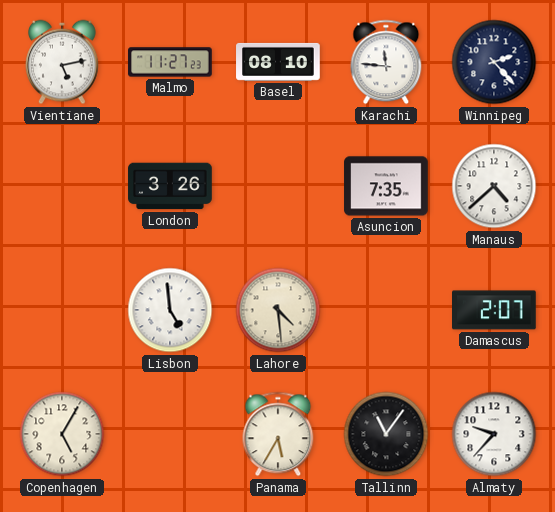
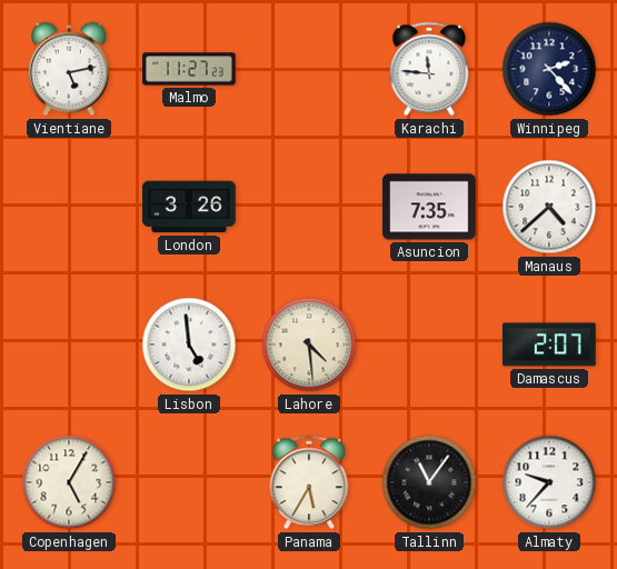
Basel: 08:10 -> none
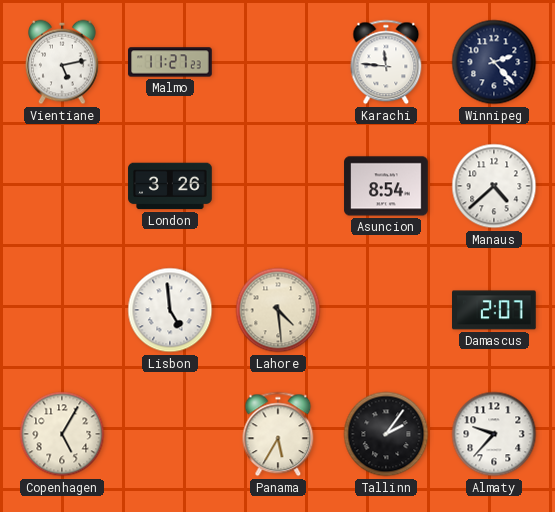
Asuncion: 7:35 -> 8:54
Tallinn: 11:06 -> 2:06
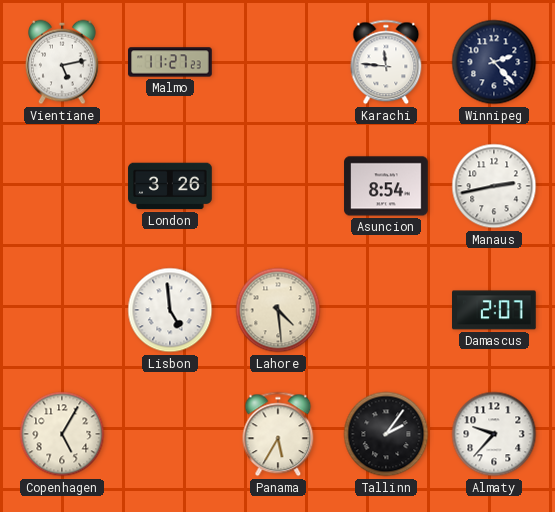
Manaus: 4:38 -> 2:43
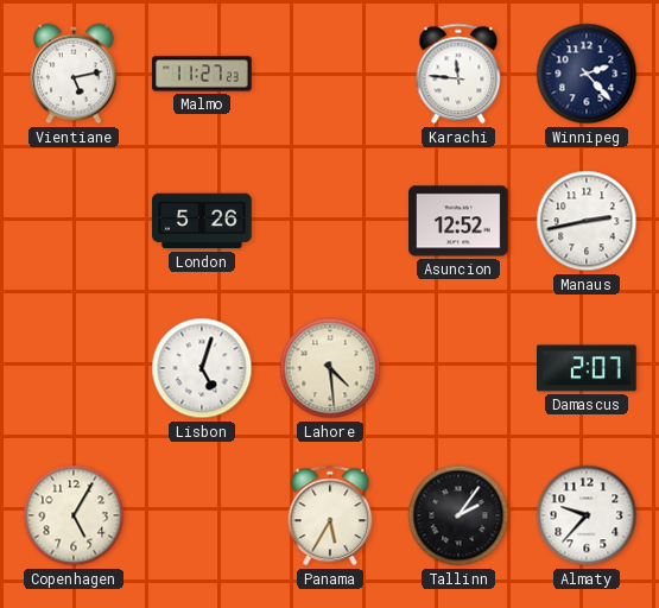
London: 3:26 -> 5:26
Asuncion: 8:54 -> 12:52
Lisbon: 4:59 -> 5:03
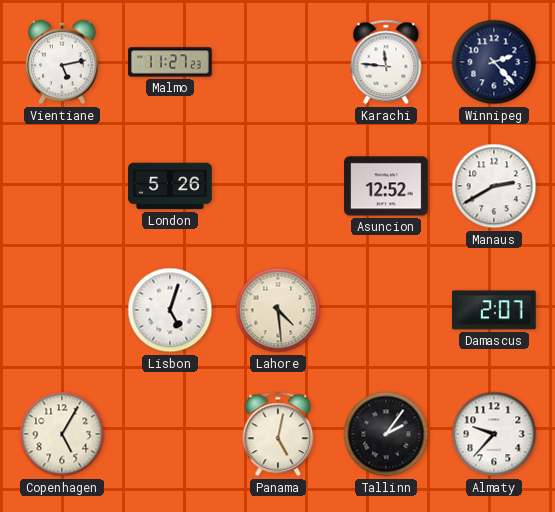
Manaus: 2:43 -> 2:40
Panama: 5:35 -> 5:02
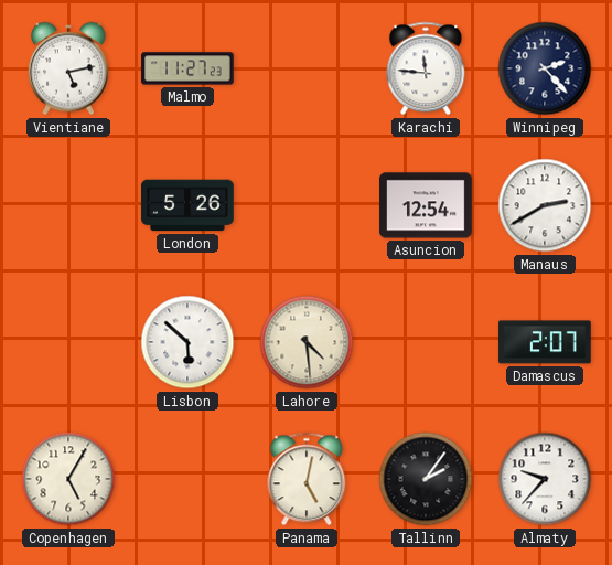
Asuncion: 12:52 -> 12:54
Lisbon: 5:03 -> 5:52
